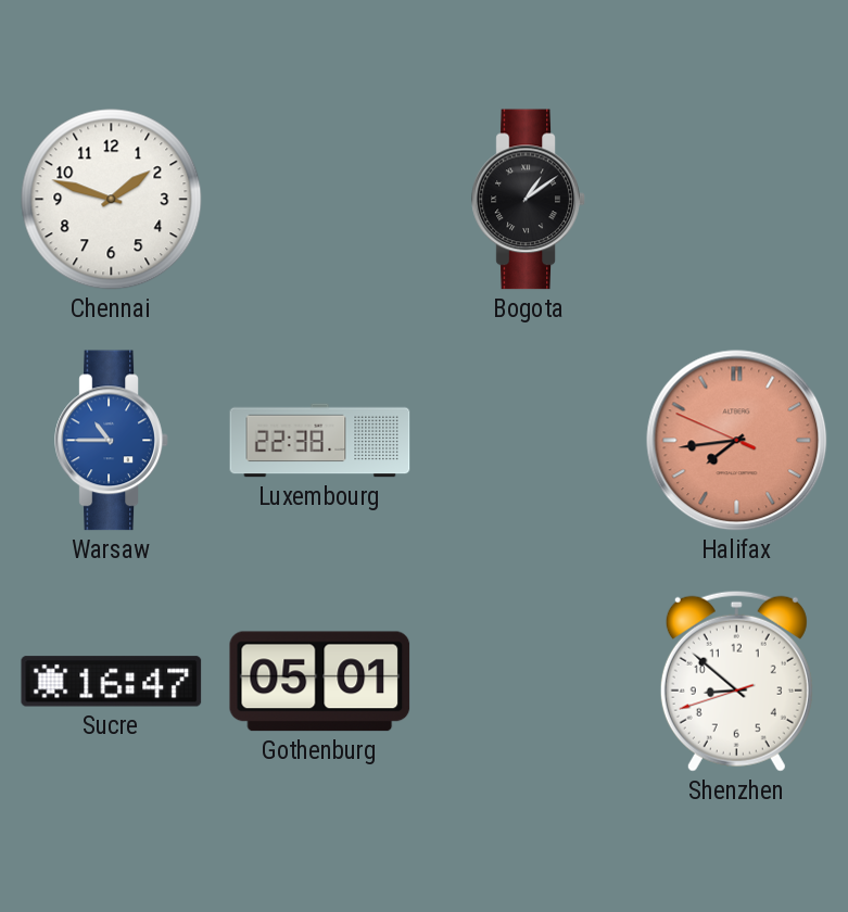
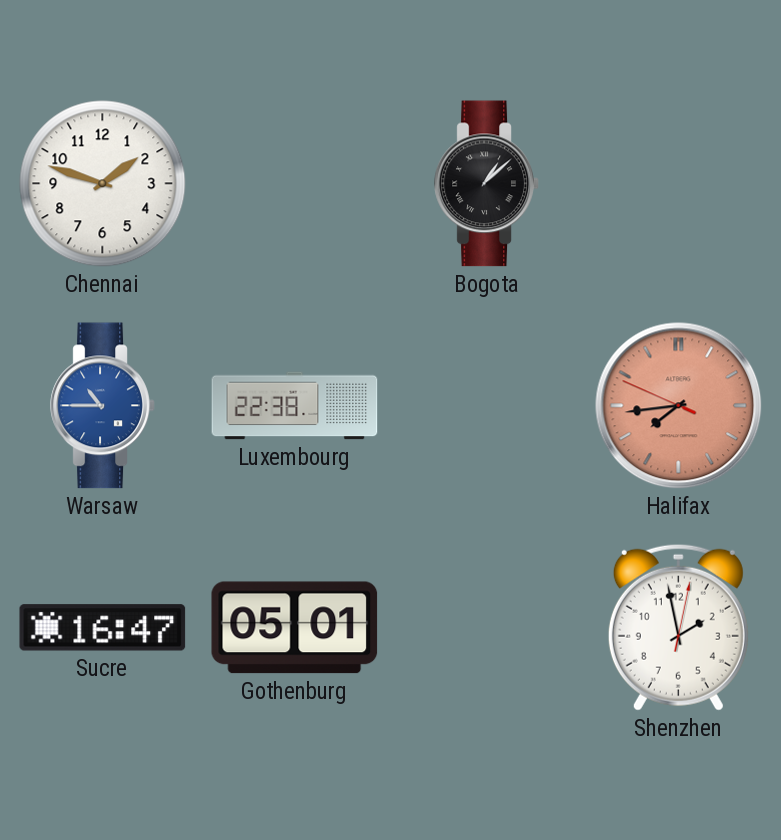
Bogota: 1:09 -> 1:08
Shenzhen: 8:51 -> 1:58
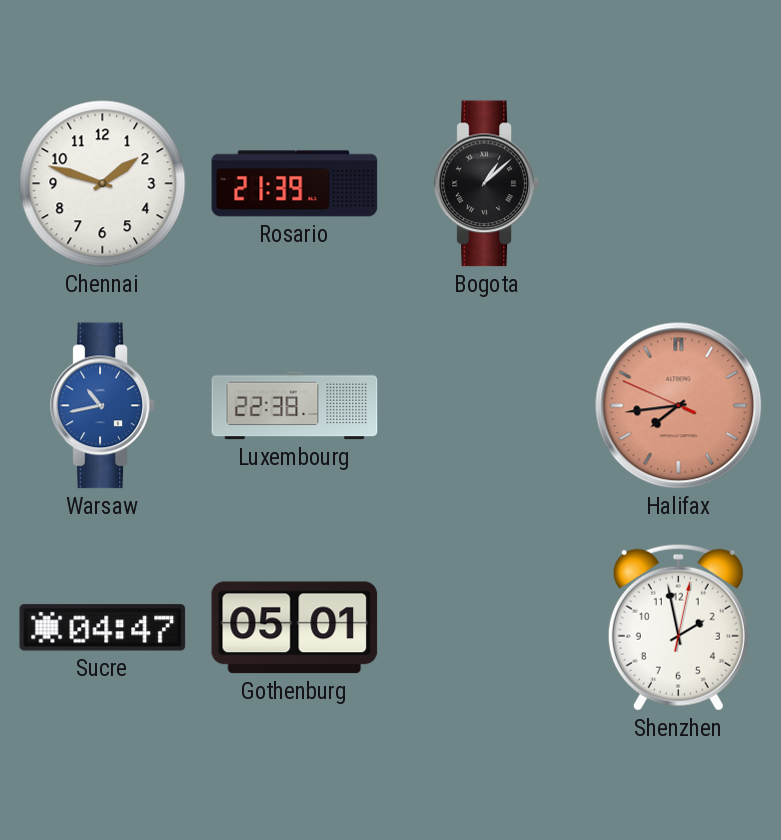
Rosario: none -> 21:39
Warsaw: 10:45 -> 10:43
Sucre: 16:47 -> 04:47
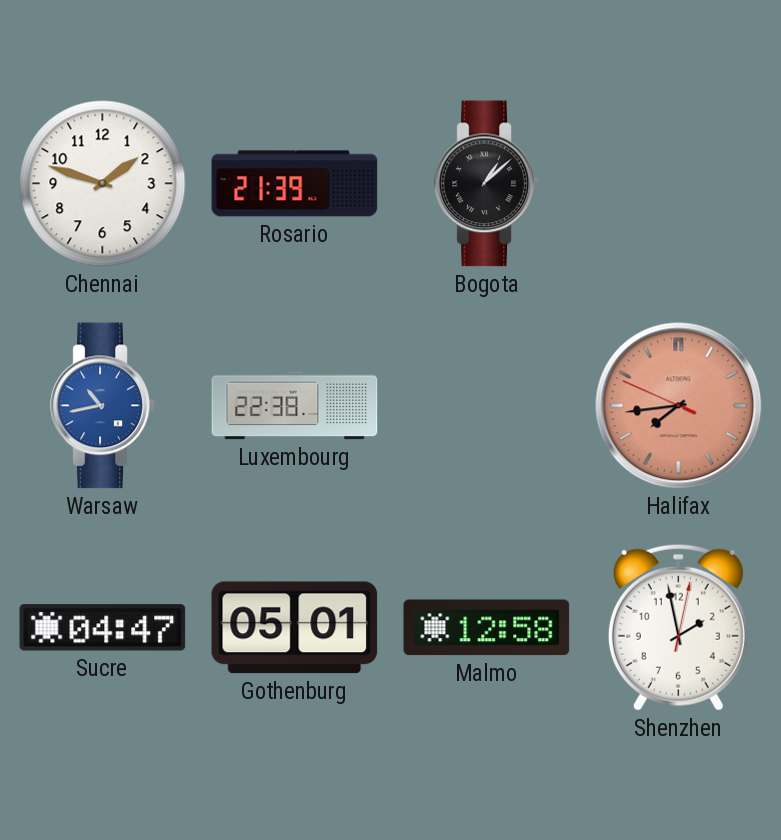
Malmo: none -> 12:58
